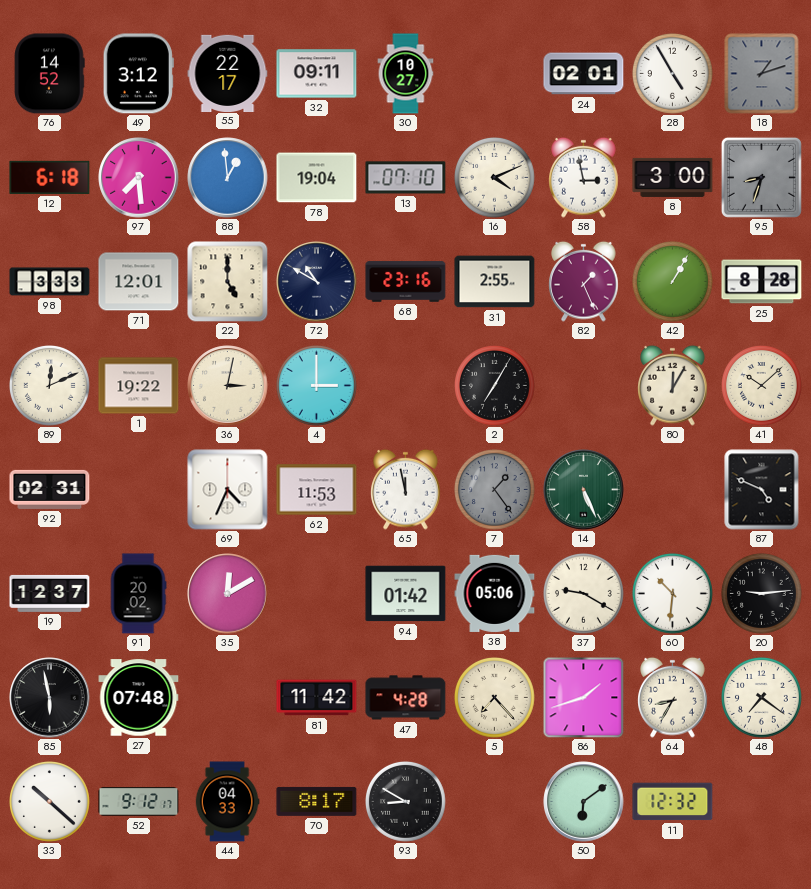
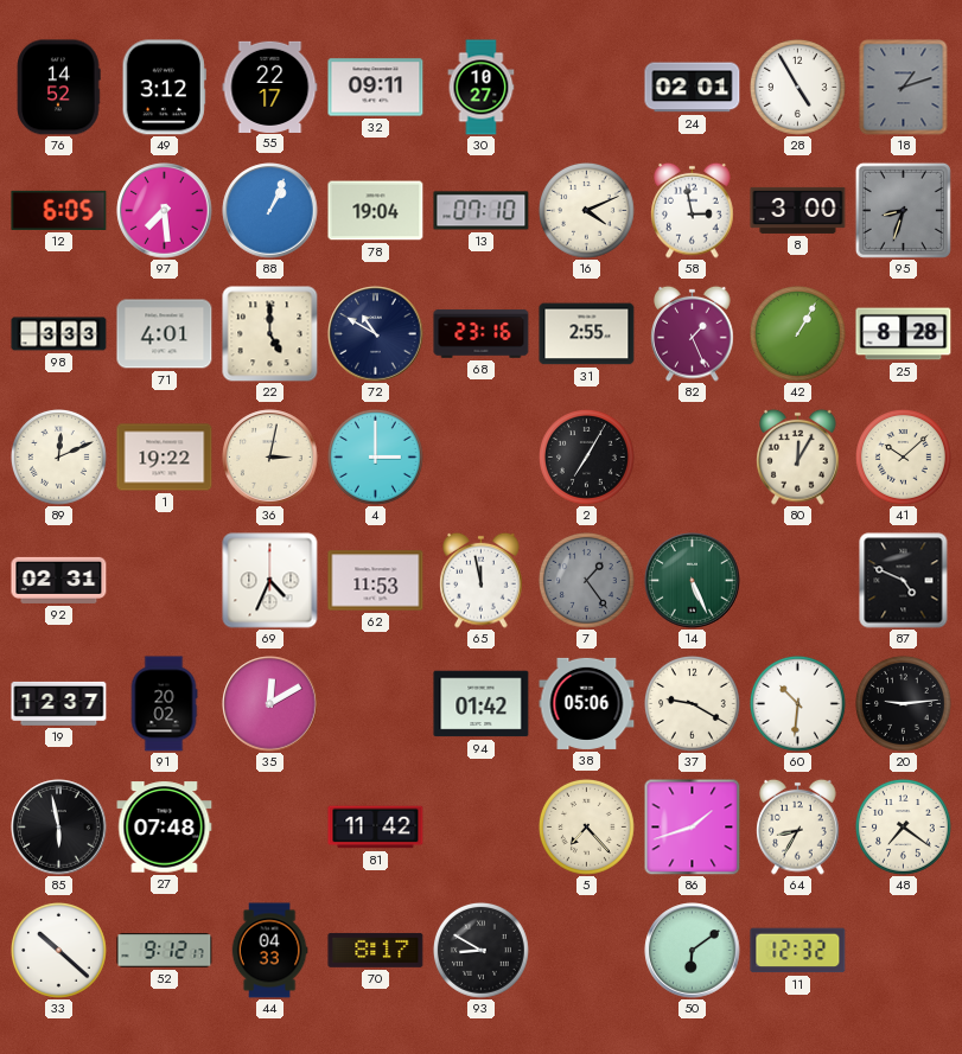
12: 6:18 -> 6:05
88: 12:59 -> 1:04
71: 12:01 -> 4:01
47: 4:28 -> none
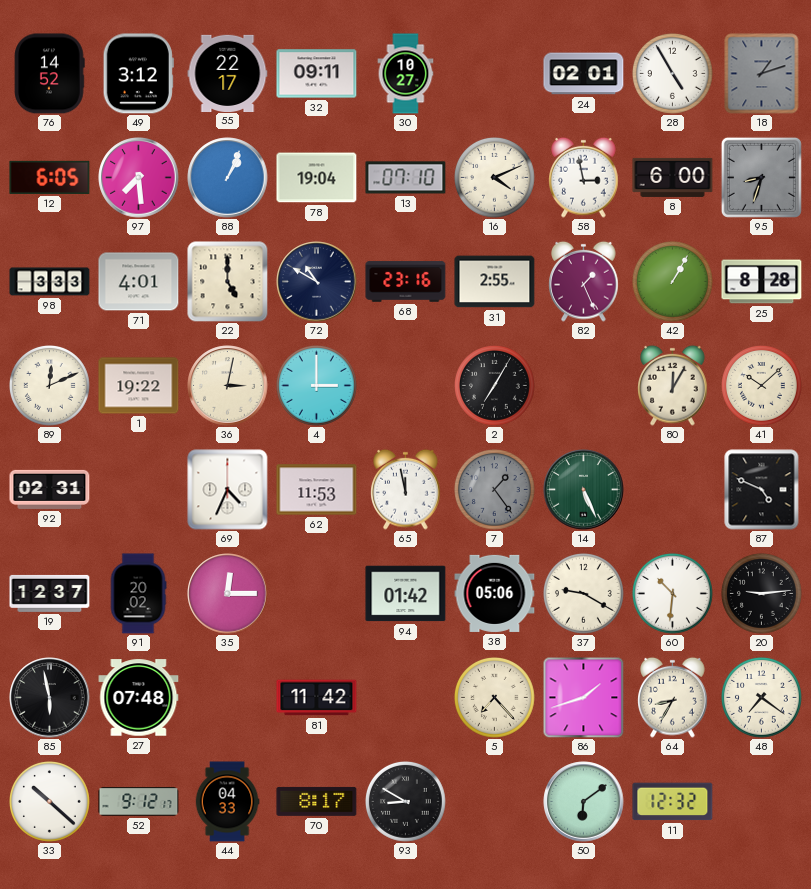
8: 3:00 -> 6:00
35: 12:10 -> 12:15
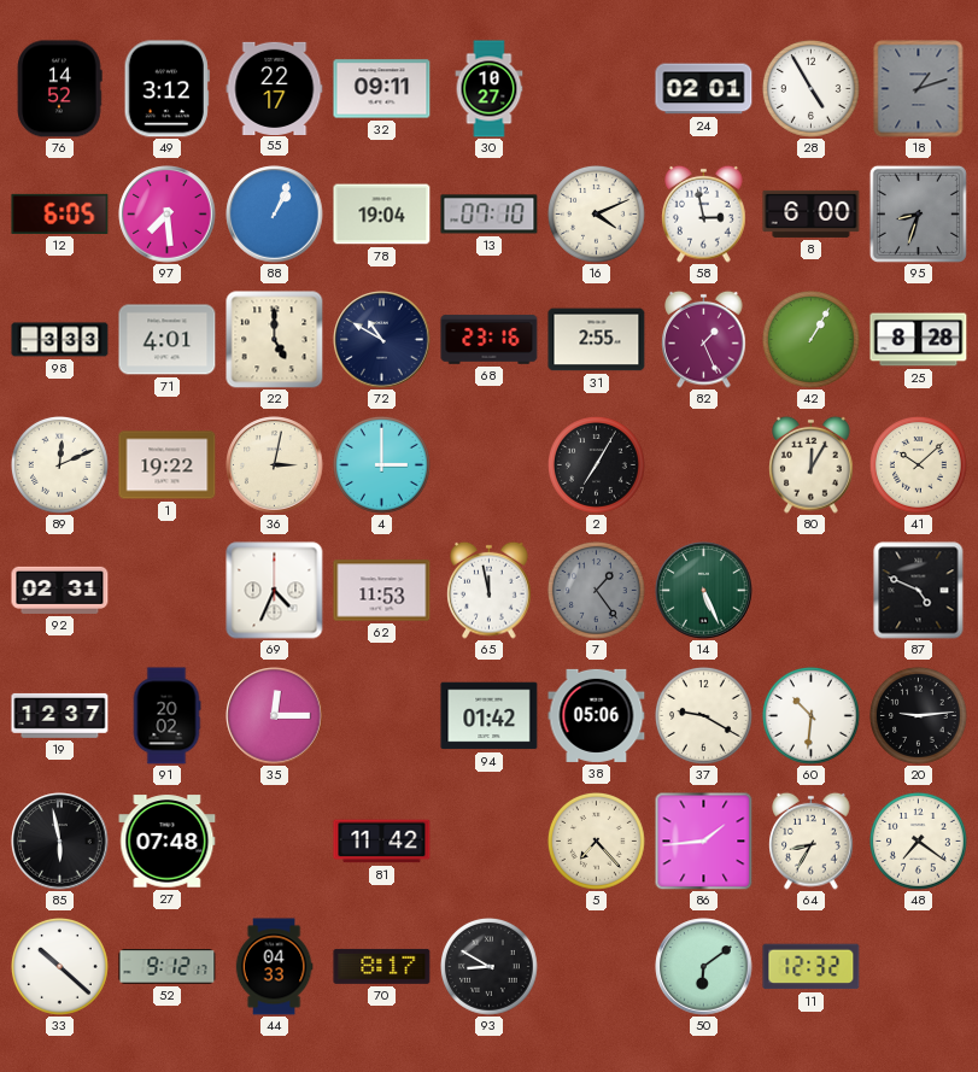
86: 1:42 -> 1:44
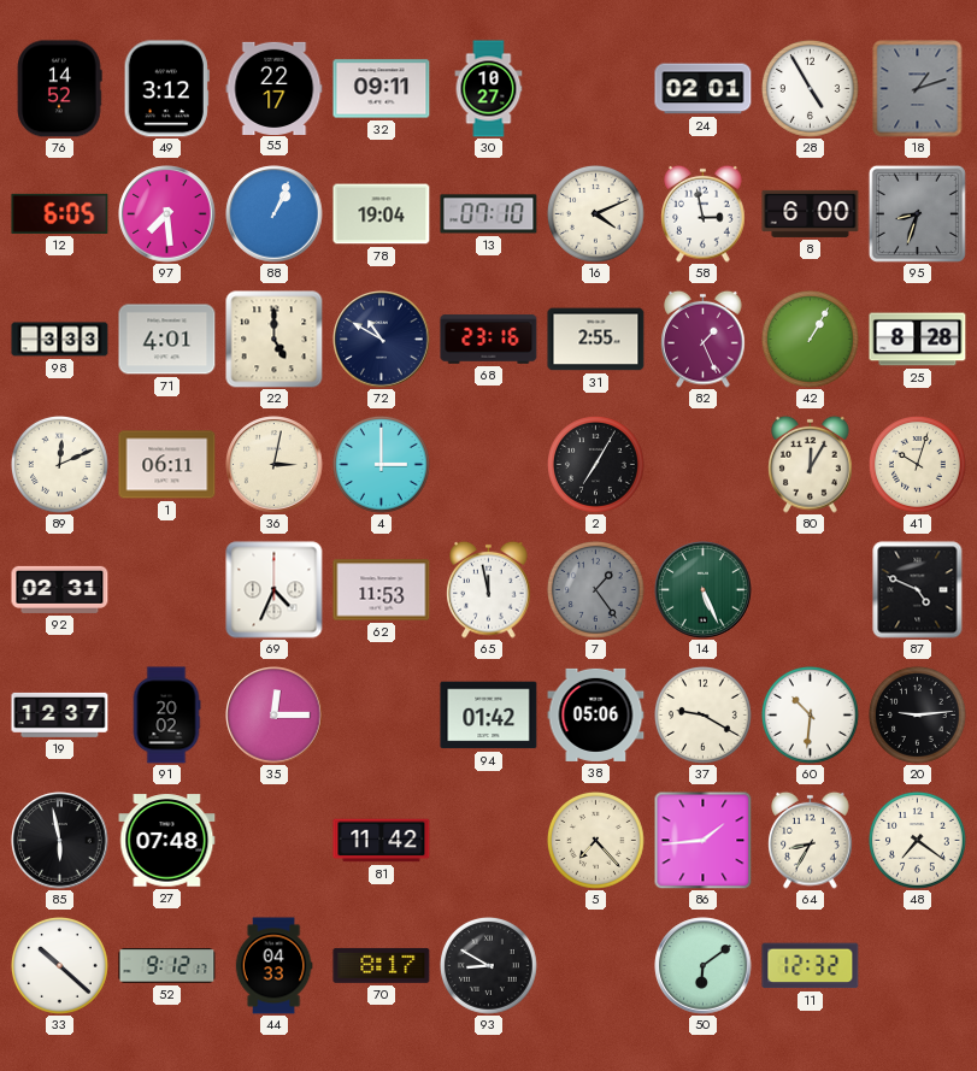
1: 19:22 -> 06:11
41: 10:08 -> 10:03
